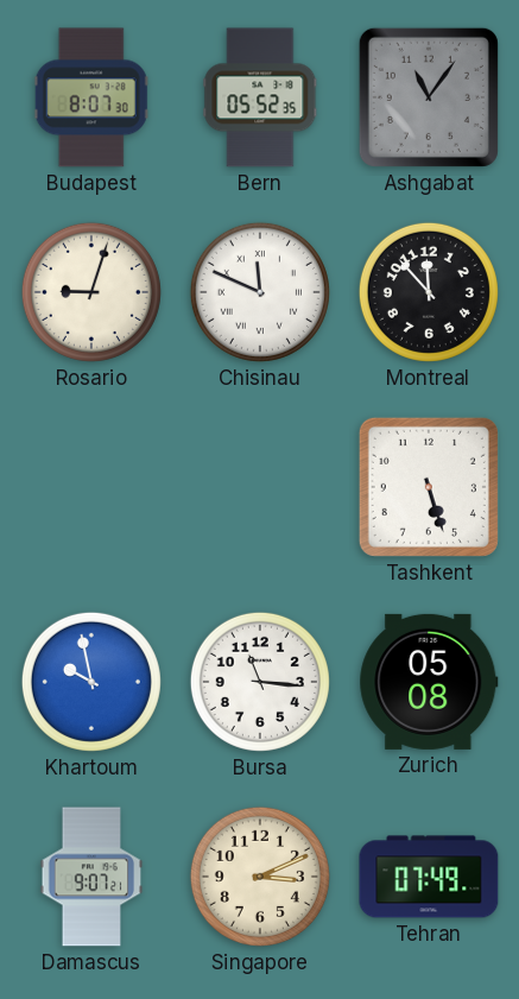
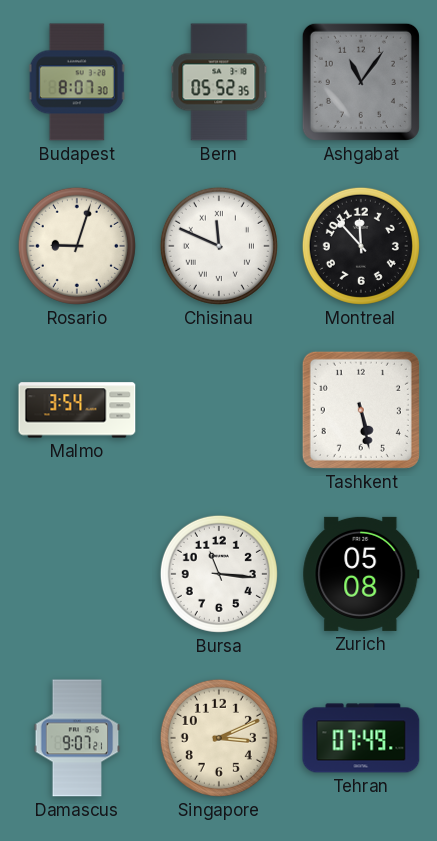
Malmo: none -> 3:54
Tashkent: 5:27 -> 5:28
Khartoum: 9:58 -> none
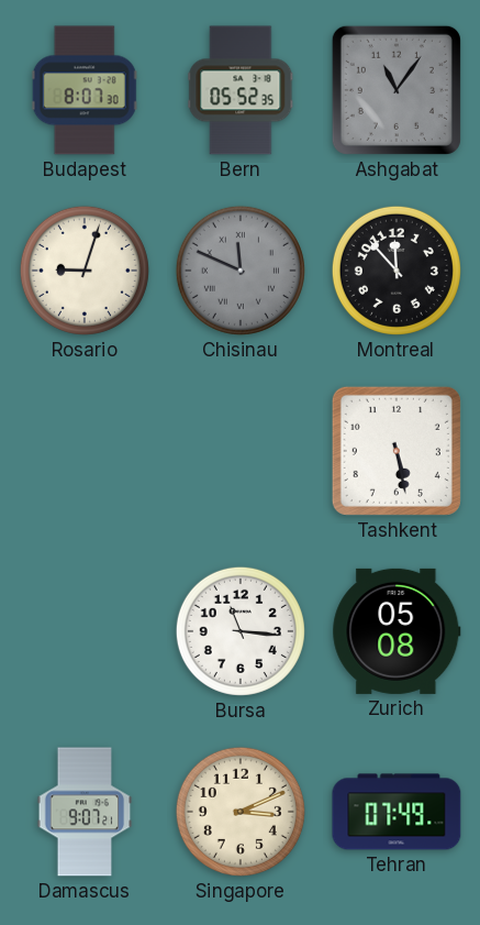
Chisinau dial: white -> grey
Malmo: 3:54 -> none
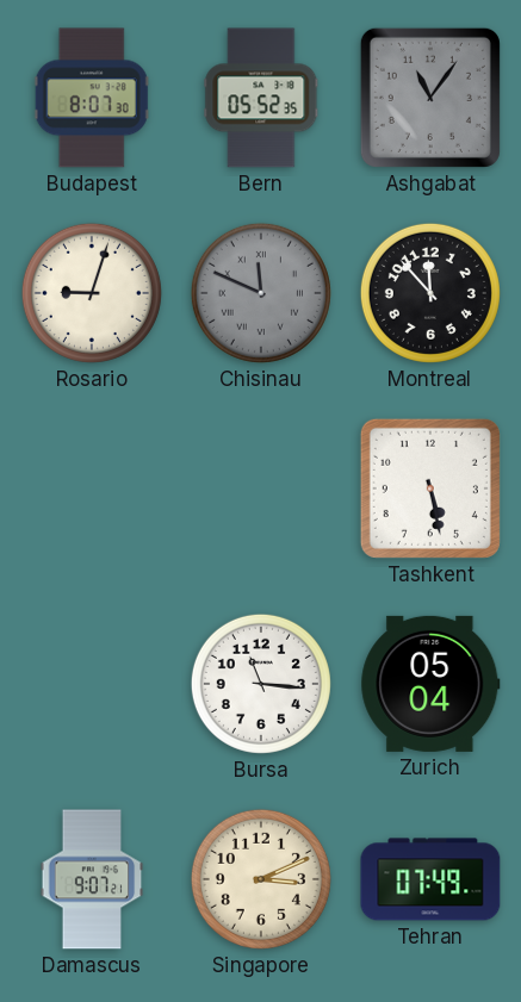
Zurich: 05:08 -> 05:04
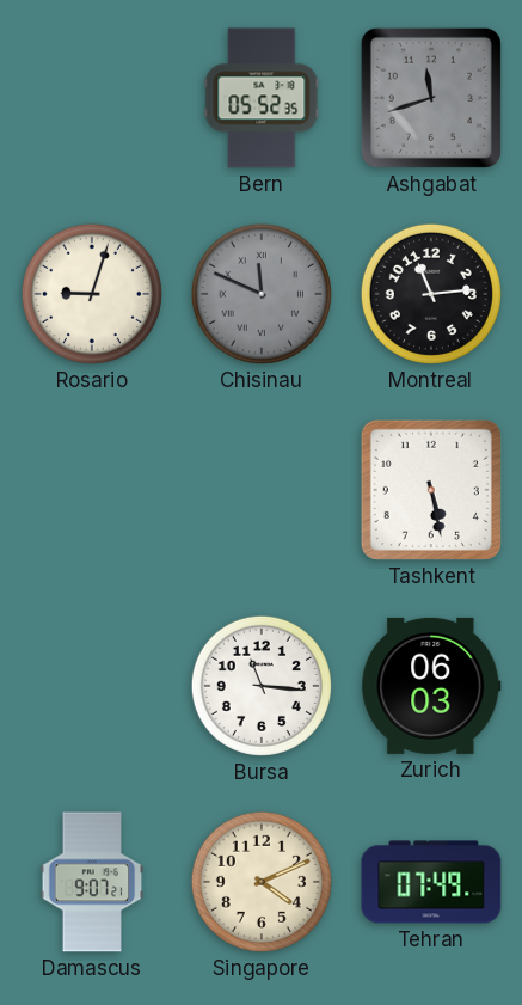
Budapest: 8:07 -> none
Ashgabat: 11:06 -> 11:42
Montreal: 11:53 -> 11:14
Zurich: 05:04 -> 06:03
Singapore: 3:11 -> 4:11
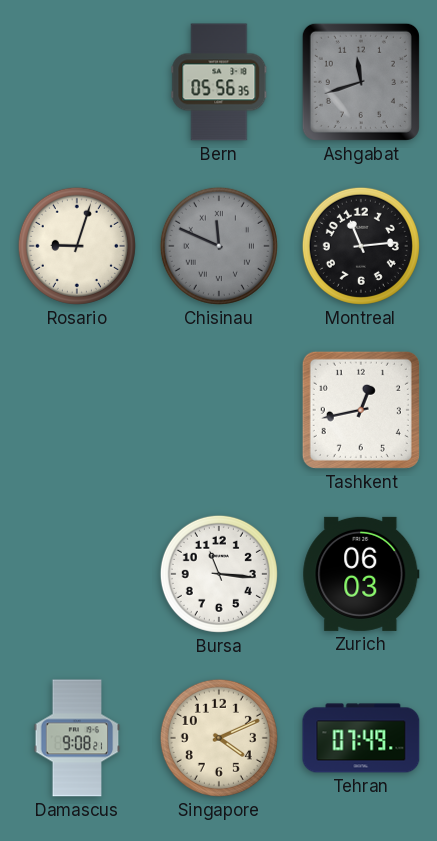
Bern: 05:52 -> 05:56
Tashkent: 5:28 -> 12:43
Damascus: 9:07 -> 9:08
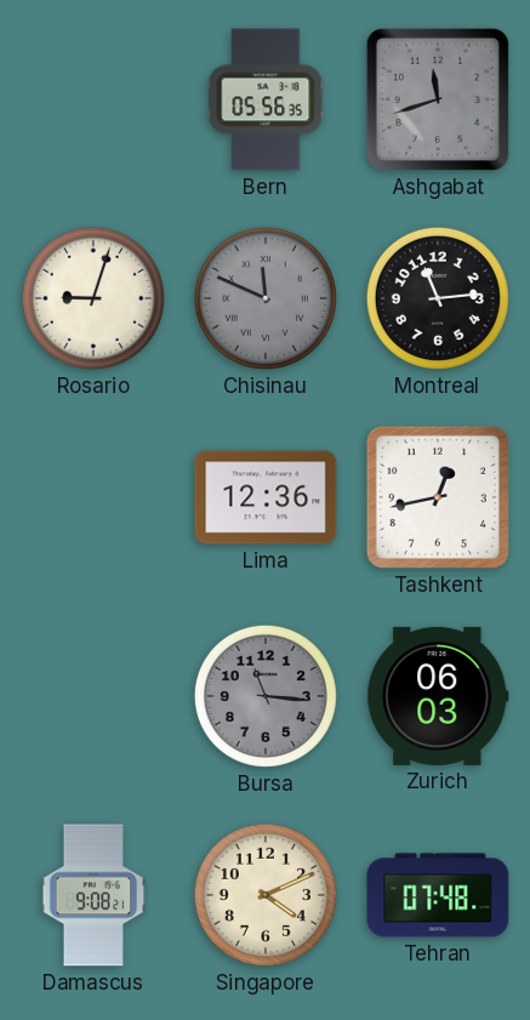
Lima: none -> 12:36
Bursa dial: white -> grey
Tehran: 07:49 -> 07:48
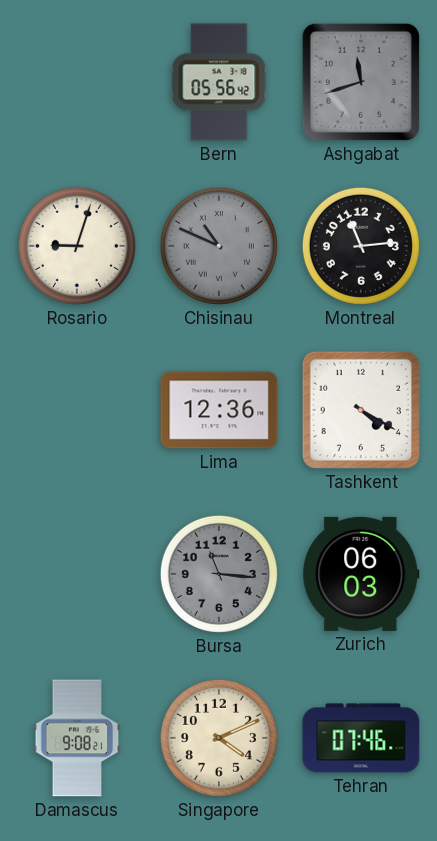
Bern: 05:56:35 -> 05:56:42
Chisinau: 11:49 -> 10:49
Tashkent: 12:43 -> 4:20
Tehran: 07:48 -> 07:46
